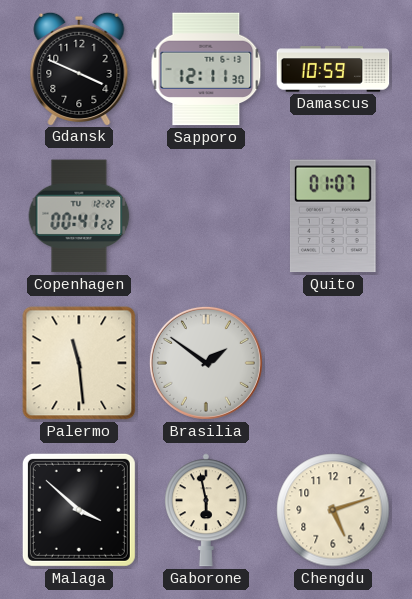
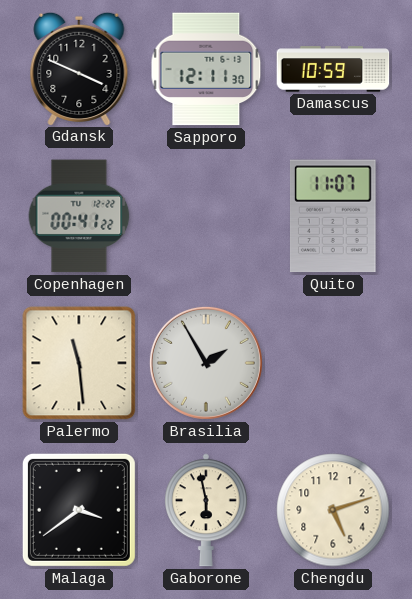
Quito: 01:07 -> 11:07
Brasilia: 1:51 -> 1:55
Malaga: 3:52 -> 3:39
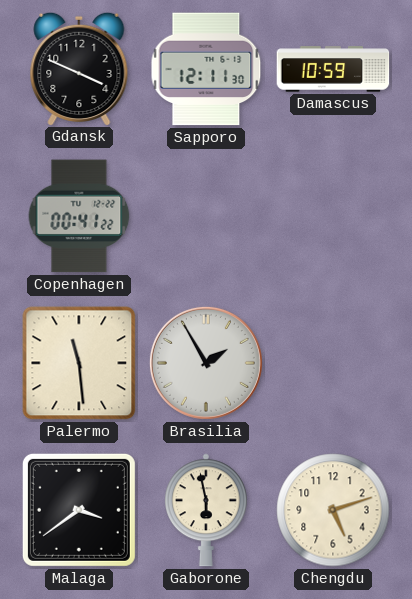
Quito: 11:07 -> none
